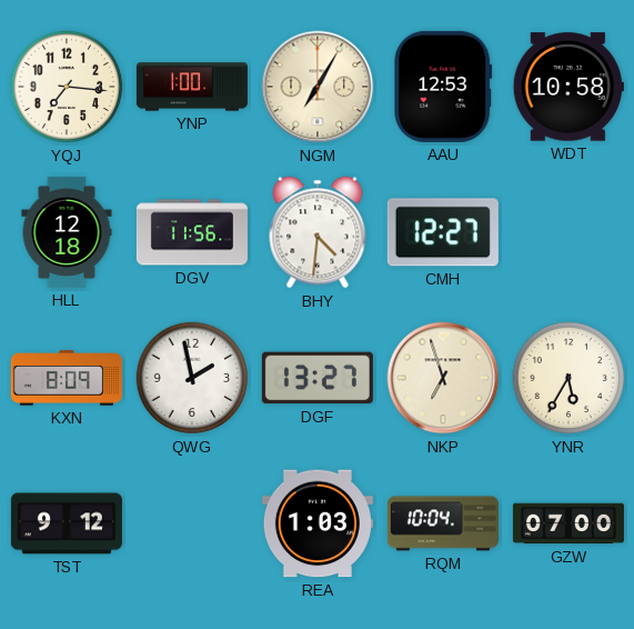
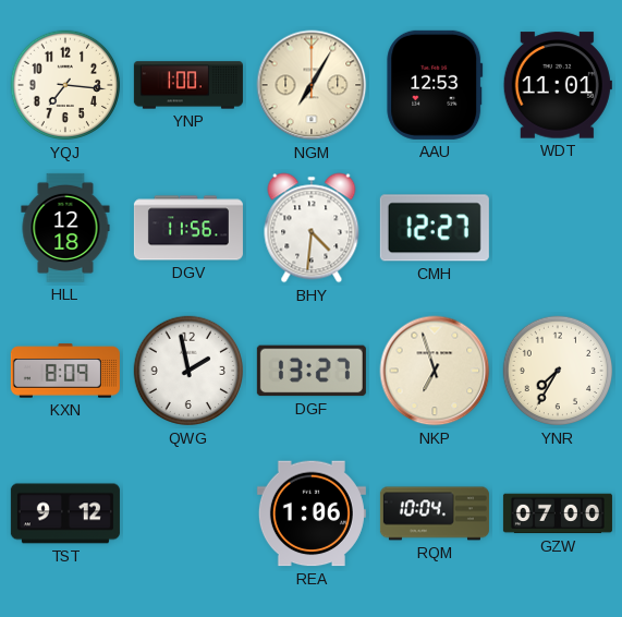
WDT: 10:58 -> 11:01
YNR: 5:35 -> 7:35
REA: 1:03 -> 1:06
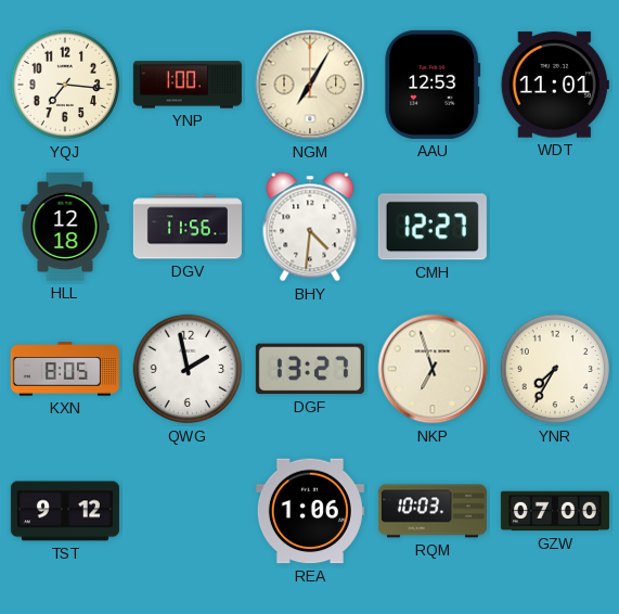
KXN: 8:09 -> 8:05
RQM: 10:04 -> 10:03
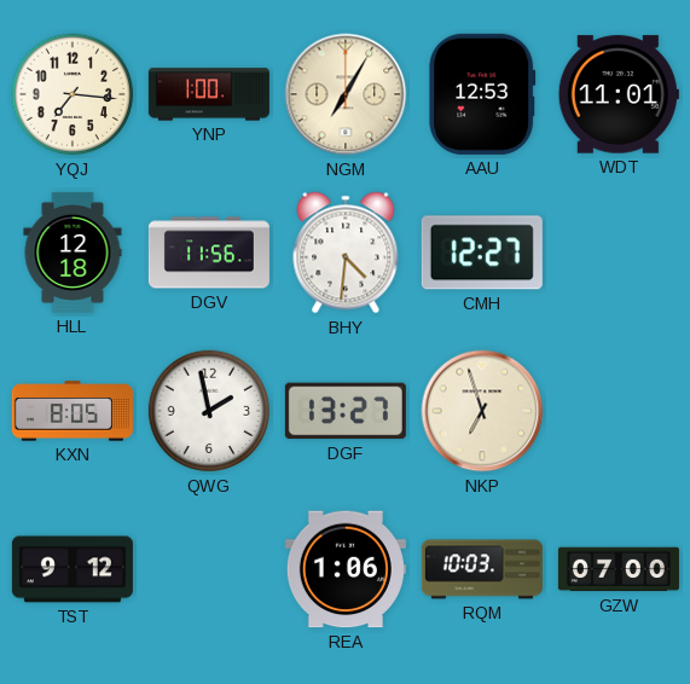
YNR: 7:35 -> none
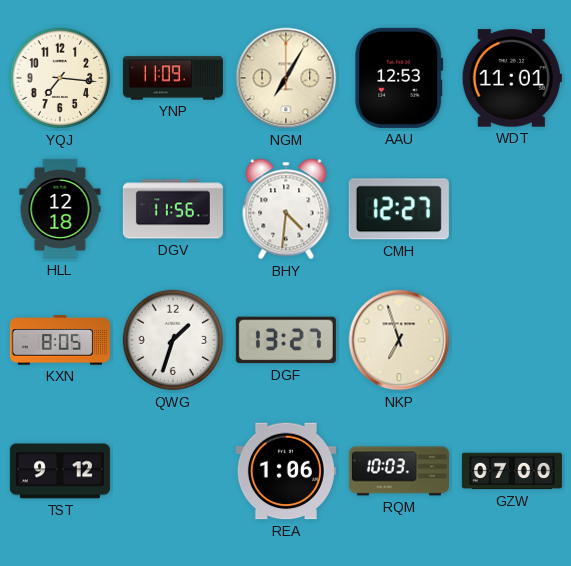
YNP: 1:00 -> 11:09
QWG: 1:58 -> 1:33
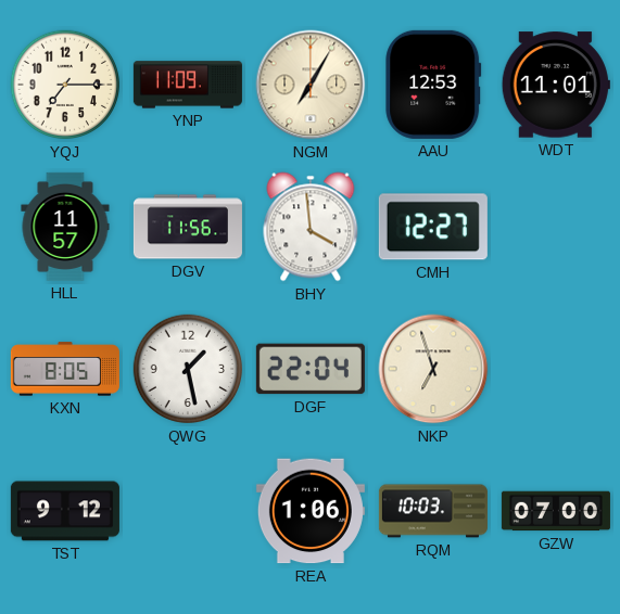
YQJ: 7:16 -> 7:15
HLL: 12:18 -> 11:57
BHY: 4:31 -> 3:59
QWG: 1:33 -> 1:28
DGF: 13:27 -> 22:04
